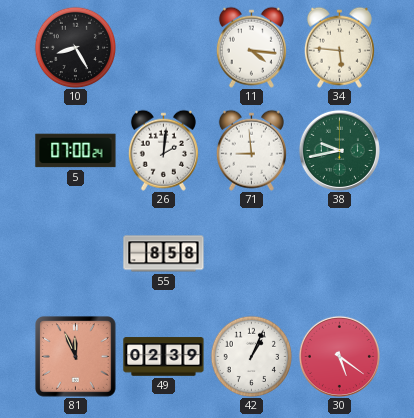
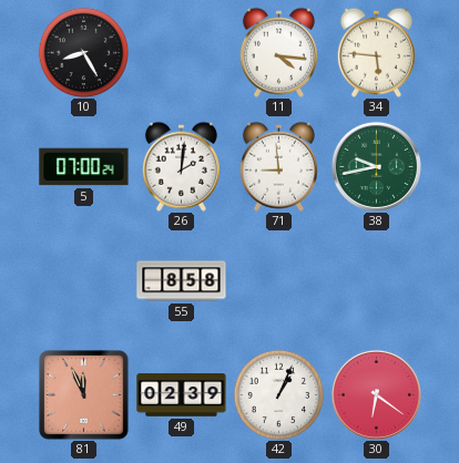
30: 5:21 -> 6:21
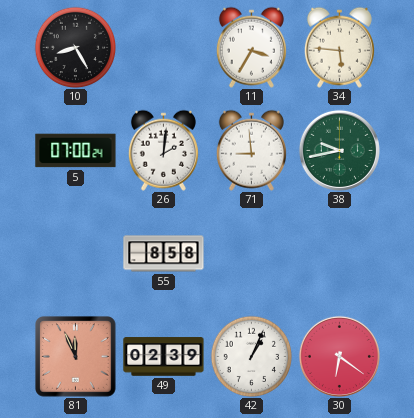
11: 4:16 -> 3:35
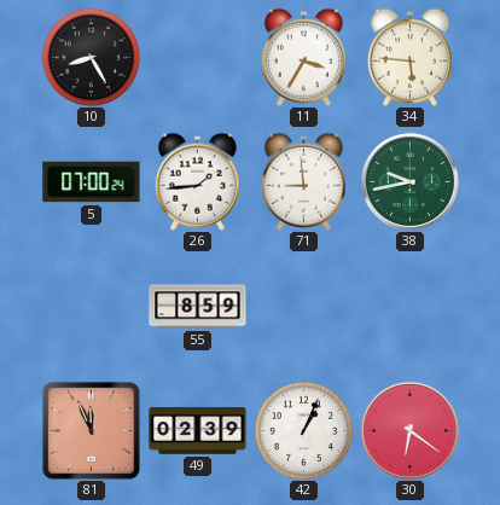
26: 2:01 -> 1:44
55: 8:58 -> 8:59
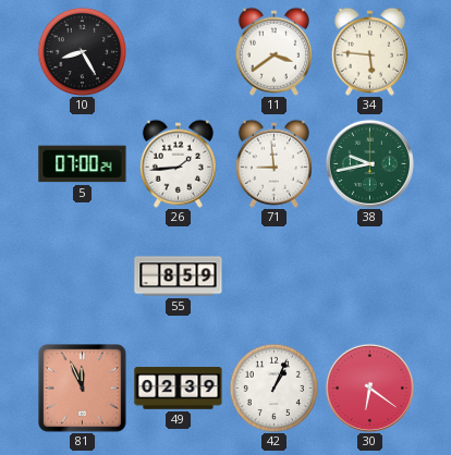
11: 3:35 -> 3:39
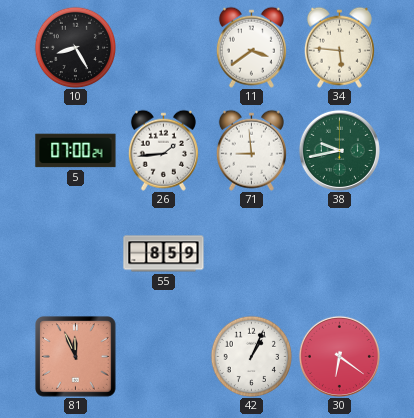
49: 02:39 -> none
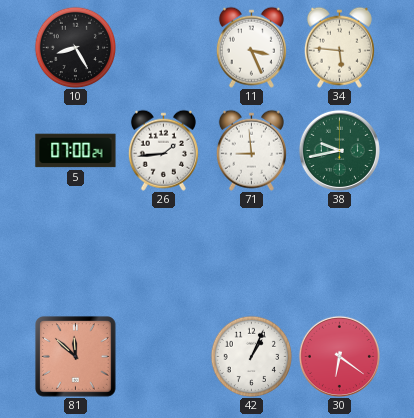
11: 3:39 -> 3:26
55: 8:59 -> none
81: 11:56 -> 11:52
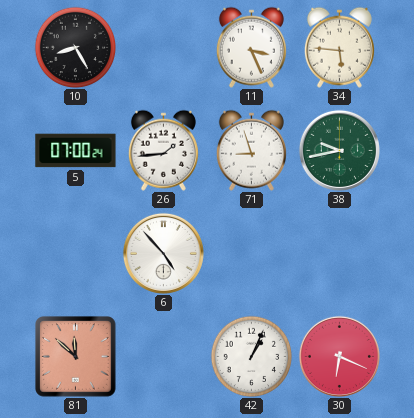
71: 8:59 -> 8:57
6: none -> 4:53
30: 6:21 -> 6:19
